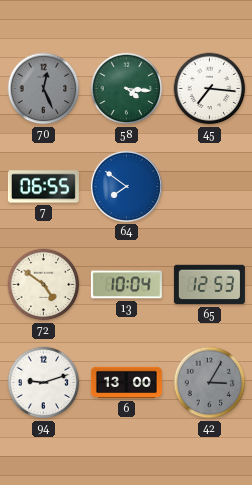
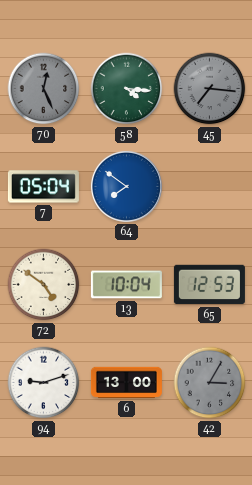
45 dial: white -> grey
7: 06:55 -> 05:04
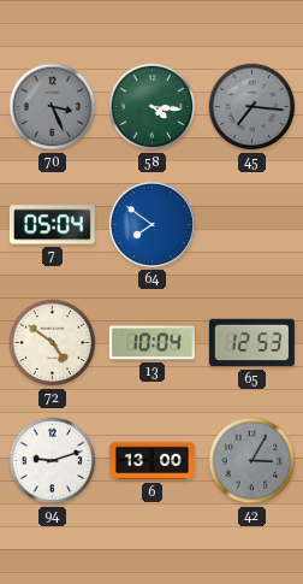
70: 12:26 -> 3:26
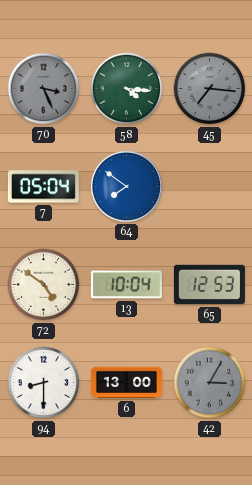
94: 9:12 -> 8:30
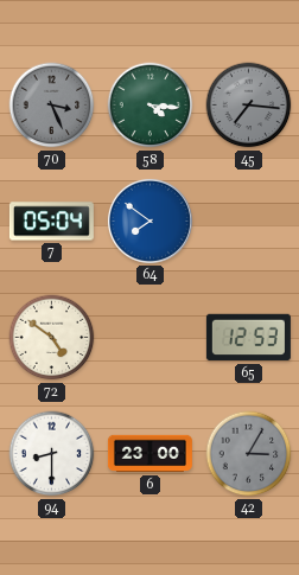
13: 10:04 -> none
6: 13:00 -> 23:00
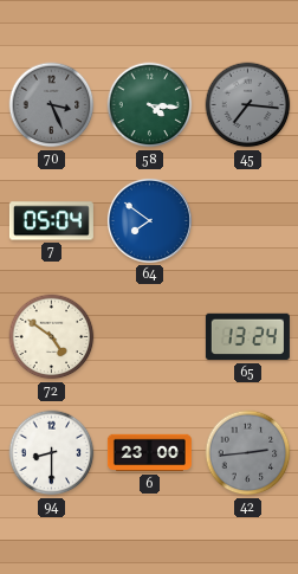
65: 12:53 -> 13:24
42: 3:05 -> 2:44
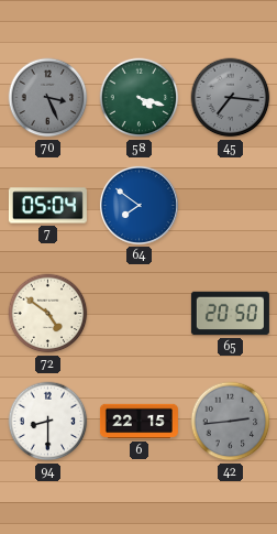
58: 4:16 -> 4:18
65: 13:24 -> 20:50
6: 23:00 -> 22:15
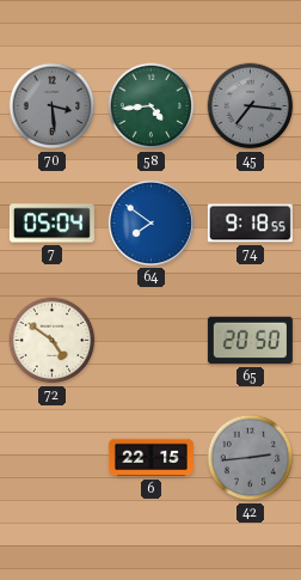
70: 3:26 -> 3:29
58: 4:18 -> 4:44
74: none -> 9:18
94: 8:30 -> none
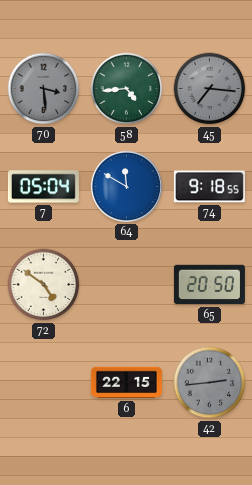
64: 7:51 -> 11:50
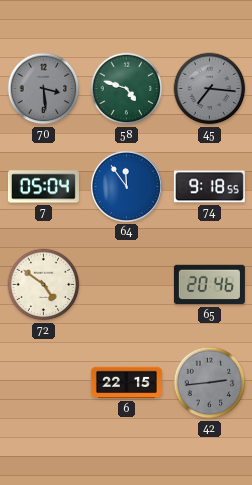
58: 4:44 -> 4:48
64: 11:50 -> 11:54
65: 20:50 -> 20:46
